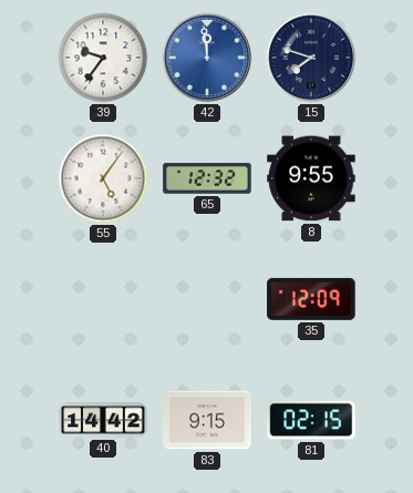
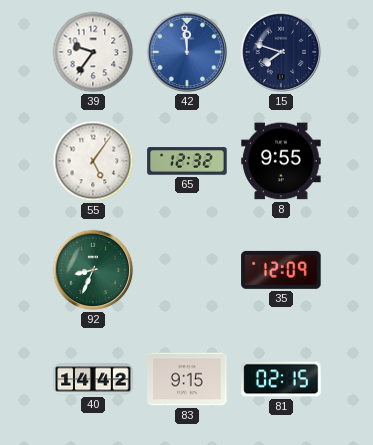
92: none -> 8:34
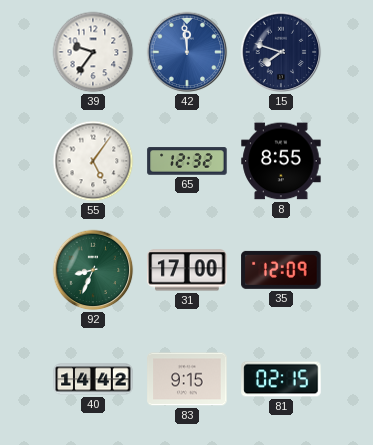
8: 9:55 -> 8:55
31: none -> 17:00
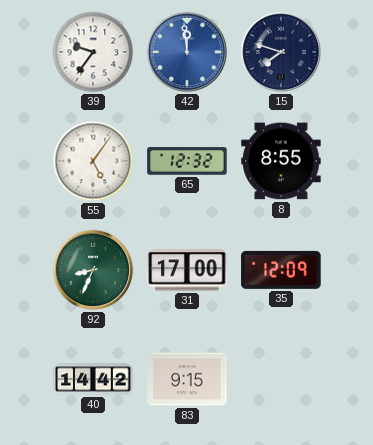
81: 02:15 -> none
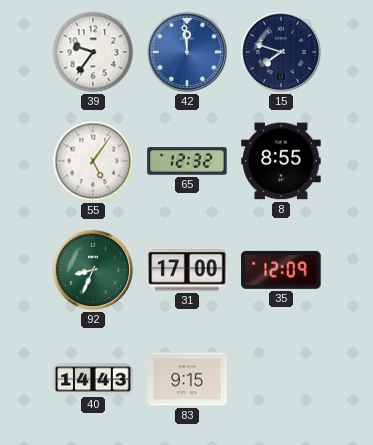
40: 14:42 -> 14:43
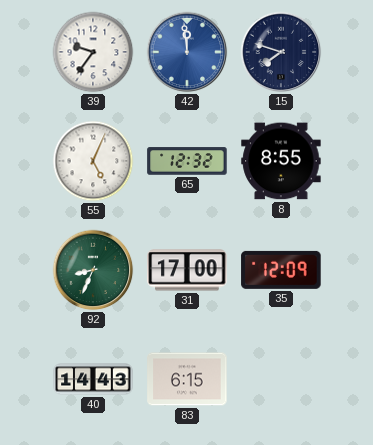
55: 5:06 -> 5:04
83: 9:15 -> 6:15
